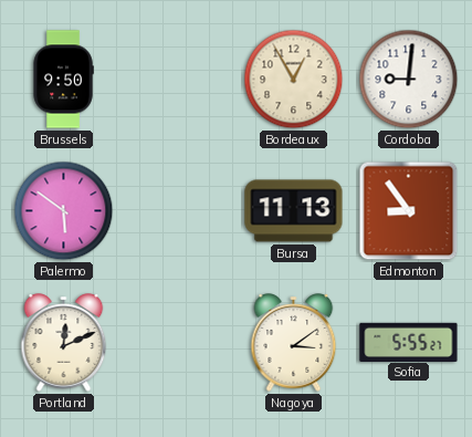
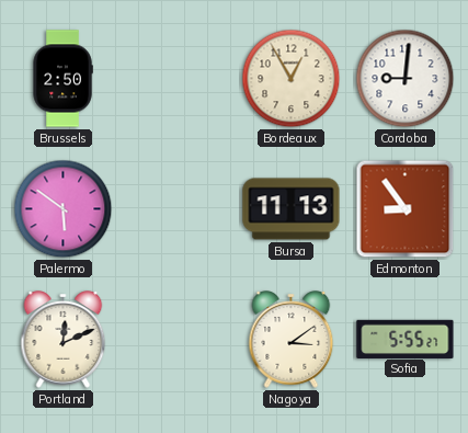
Brussels: 9:50 -> 2:50
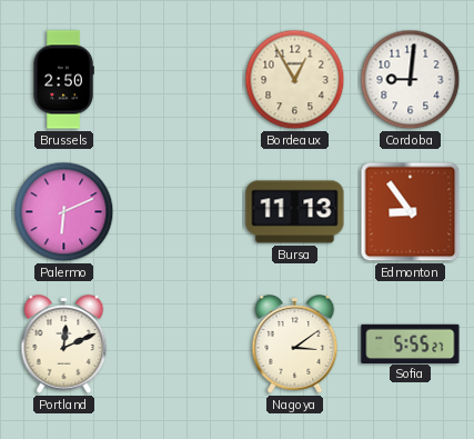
Palermo: 5:51 -> 6:11
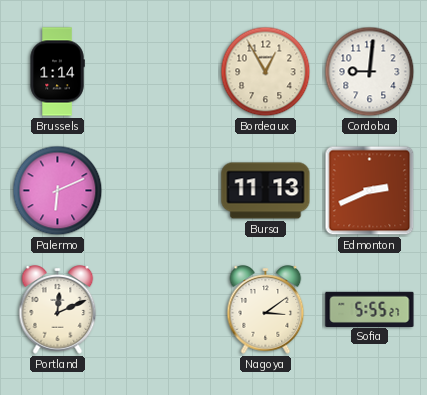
Brussels: 2:50 -> 1:14
Edmonton: 8:54 -> 2:41
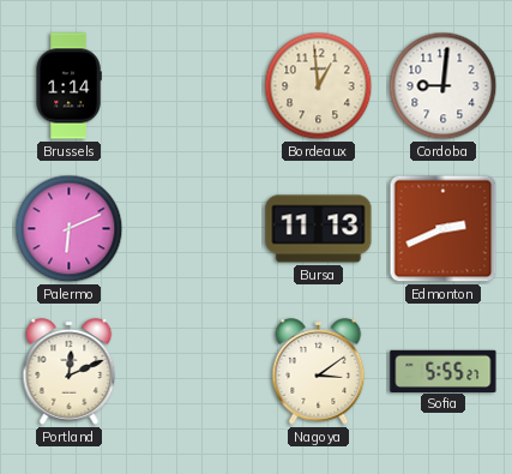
Bordeaux: 12:55 -> 12:59
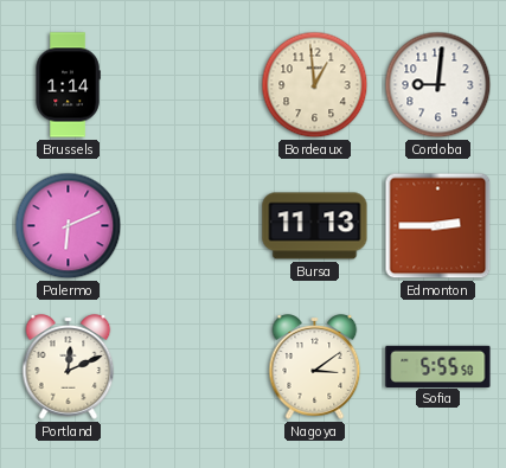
Edmonton: 2:41 -> 2:45
Sofia: 5:55:27 -> 5:55:50
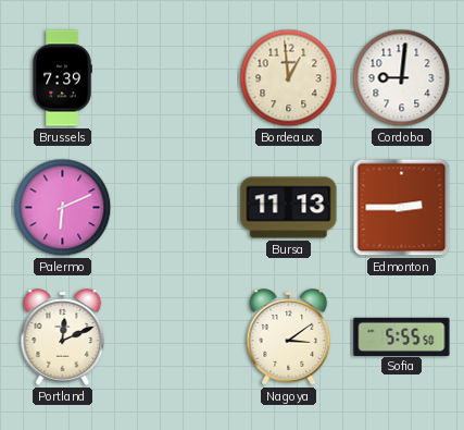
Brussels: 1:14 -> 7:39
